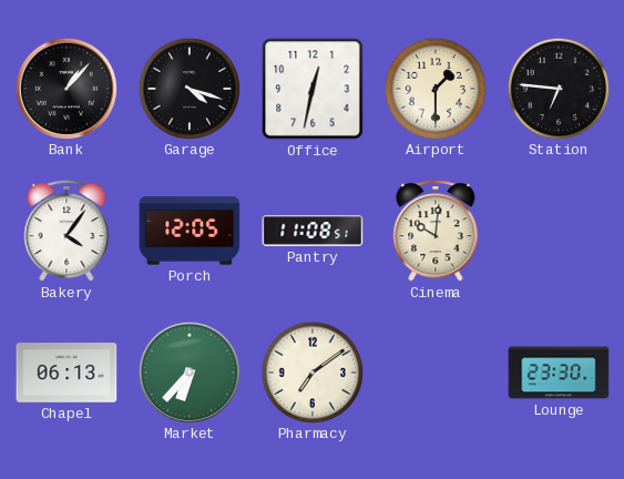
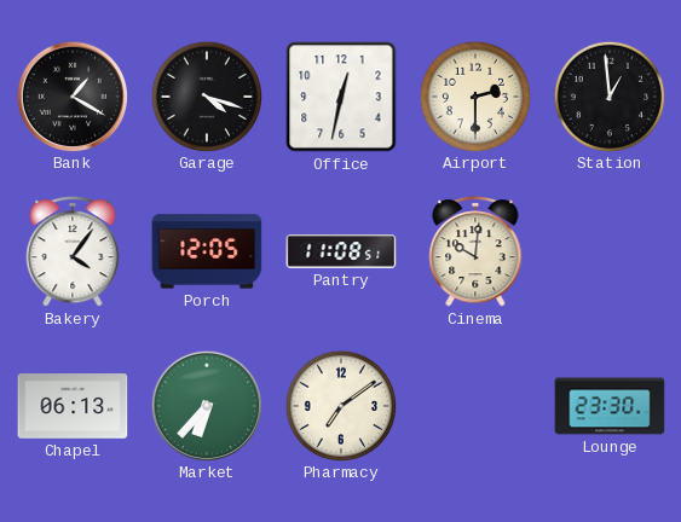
Bank: 1:07 -> 1:20
Airport: 1:30 -> 2:30
Station: 6:46 -> 12:59
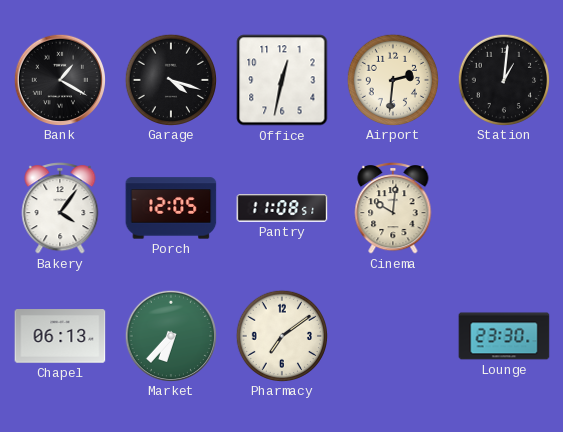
Airport: 2:30 -> 2:31
Station: 12:59 -> 1:01
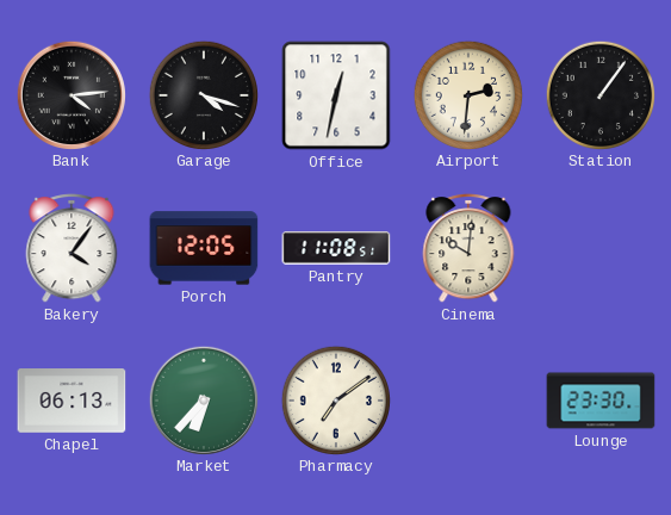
Bank: 1:20 -> 4:14
Station: 1:01 -> 1:06
